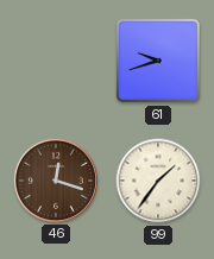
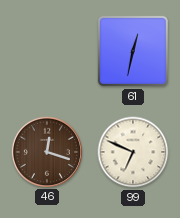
61: 9:42 -> 12:32
99: 1:36 -> 6:49
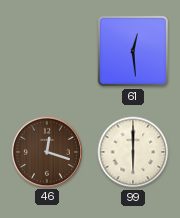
61: 12:32 -> 12:29
99: 6:49 -> 6:00
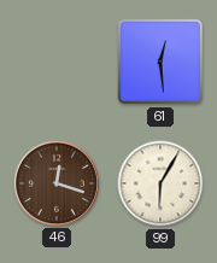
99: 6:00 -> 6:05
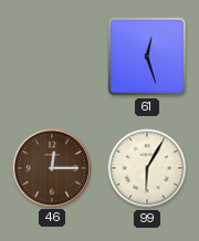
61: 12:29 -> 12:27
46: 12:18 -> 12:15
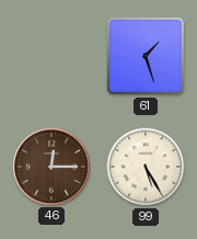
61: 12:27 -> 1:27
99: 6:05 -> 5:25
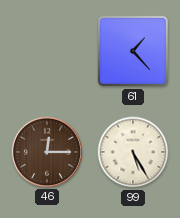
61: 1:27 -> 1:23
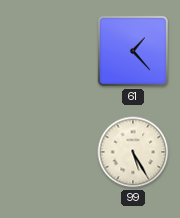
46: 12:15 -> none
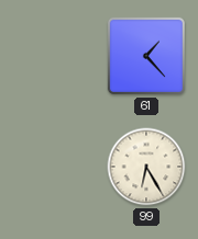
99: 5:25 -> 6:25
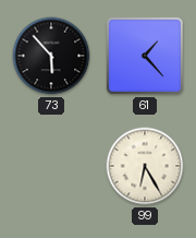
73: none -> 5:53
